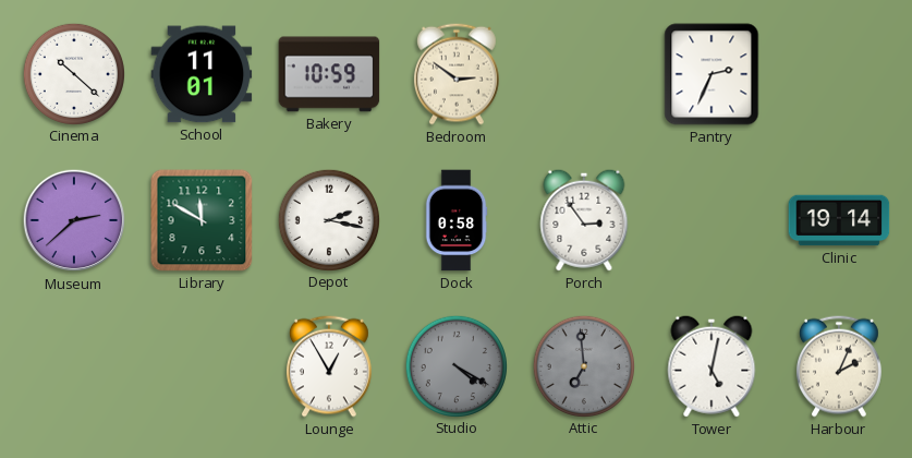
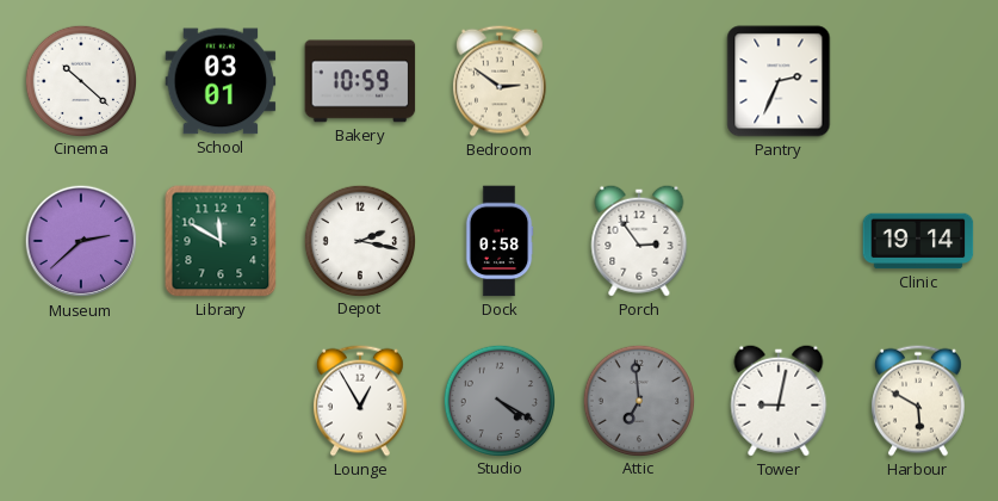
School: 11:01 -> 03:01
Tower: 5:02 -> 9:02
Harbour: 2:04 -> 5:50
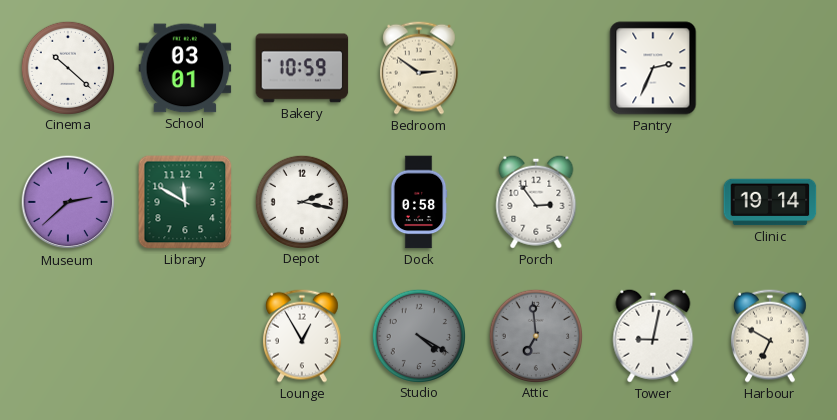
Harbour: 5:50 -> 6:50
